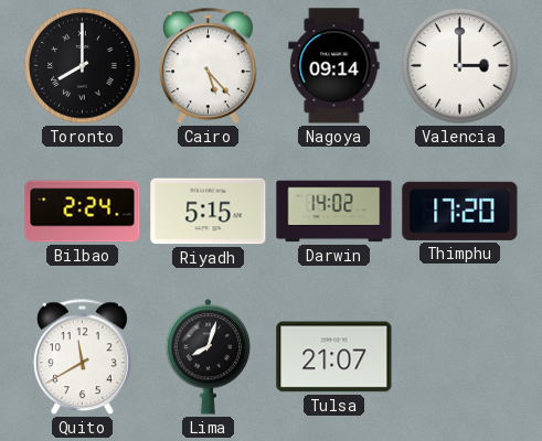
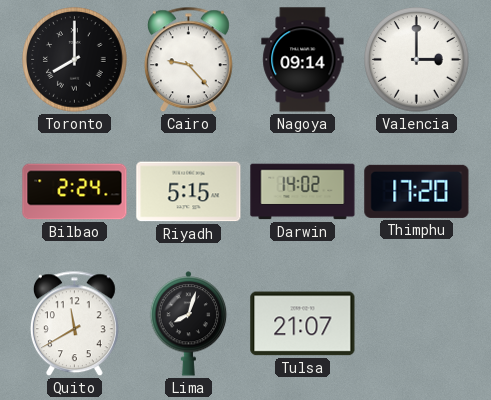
Cairo: 5:23 -> 9:23
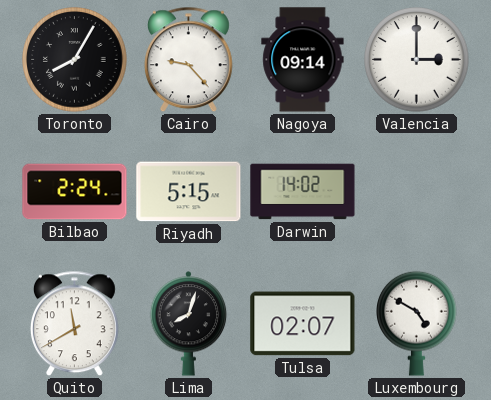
Toronto: 8:00 -> 8:05
Thimphu: 17:20 -> none
Tulsa: 21:07 -> 02:07
Luxembourg: none -> 4:50
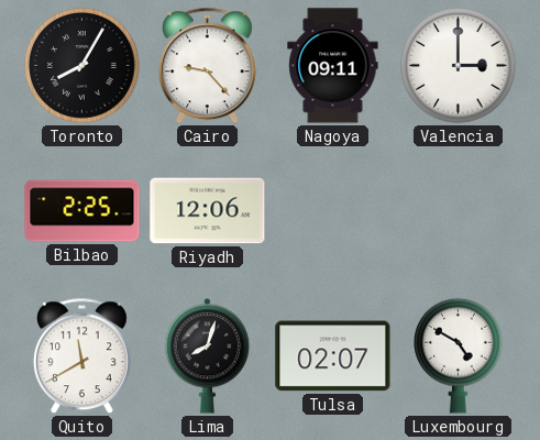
Nagoya: 09:14 -> 09:11
Bilbao: 2:24 -> 2:25
Riyadh: 5:15 -> 12:06
Darwin: 14:02 -> none
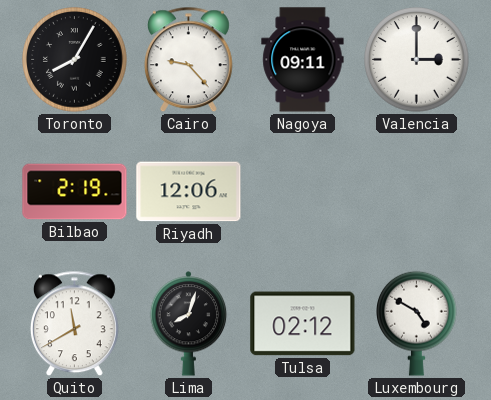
Bilbao: 2:25 -> 2:19
Tulsa: 02:07 -> 02:12
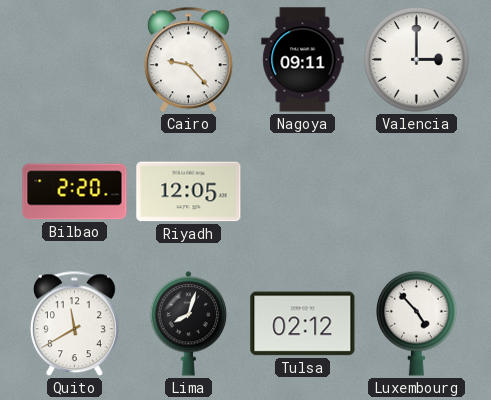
Toronto: 8:05 -> none
Bilbao: 2:19 -> 2:20
Riyadh: 12:06 -> 12:05
Luxembourg: 4:50 -> 4:53
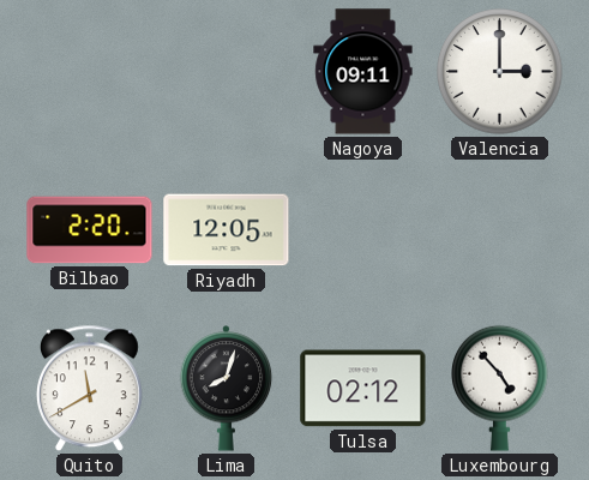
Cairo: 9:23 -> none
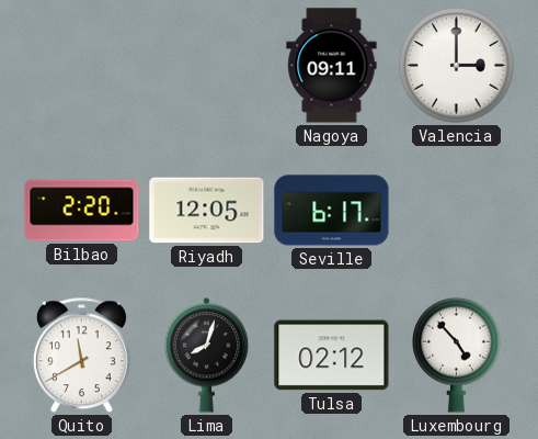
Seville: none -> 6:17
